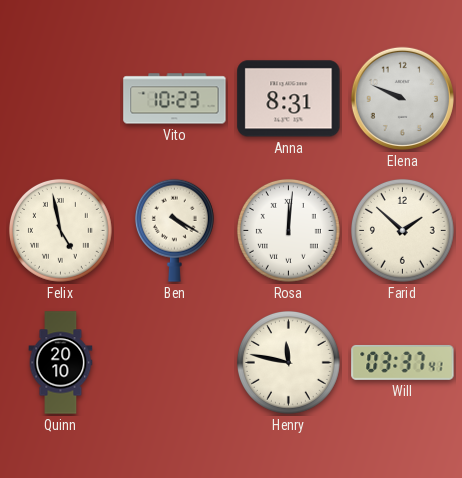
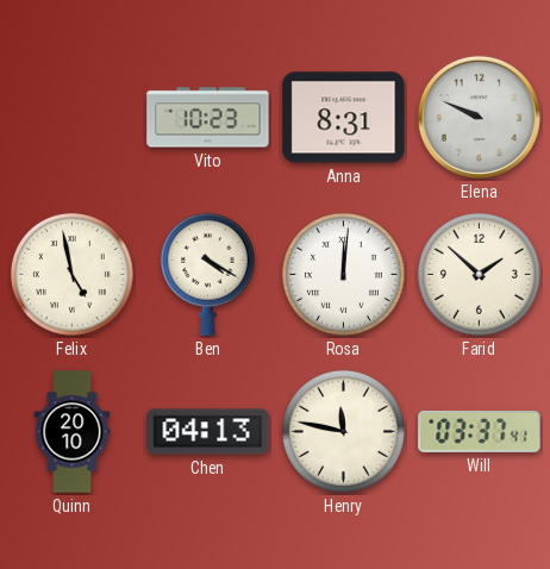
Chen: none -> 04:13
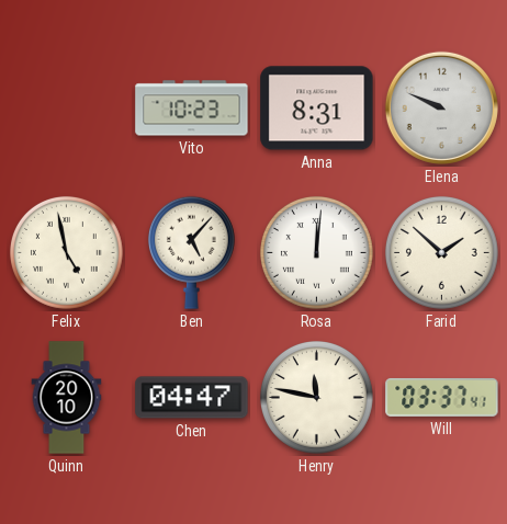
Ben: 4:20 -> 5:07
Chen: 04:13 -> 04:47
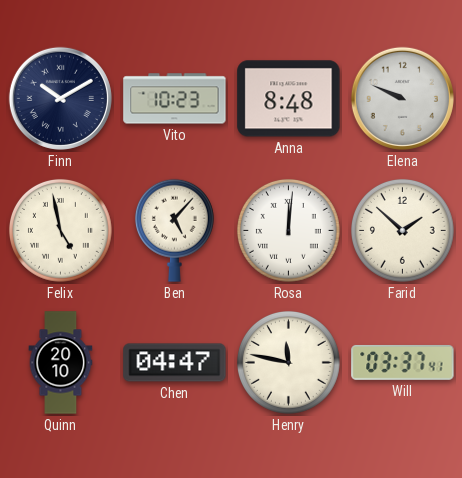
Finn: none -> 10:10
Anna: 8:31 -> 8:48
